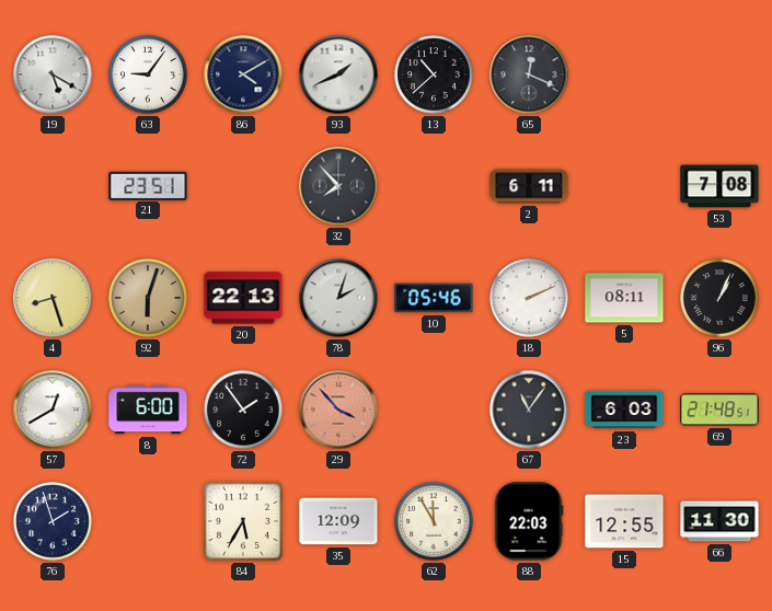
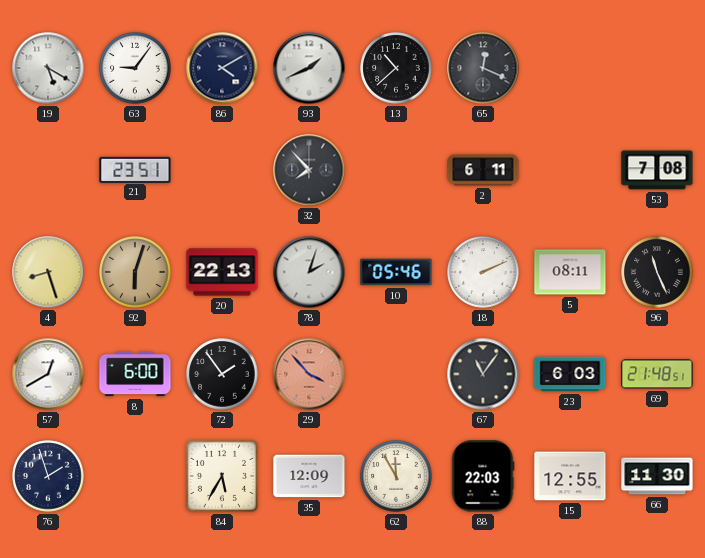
96: 1:04 -> 11:26
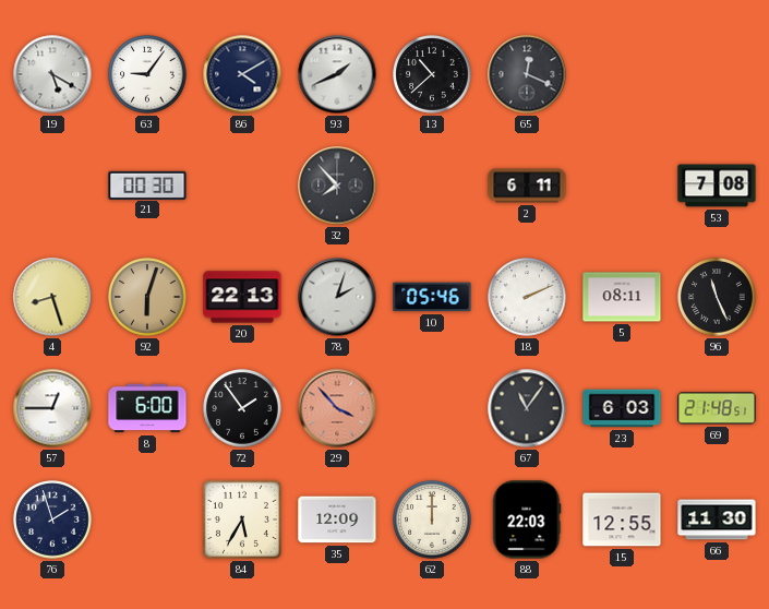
21: 23:51 -> 00:30
57: 12:40 -> 12:45
62: 11:55 -> 12:00
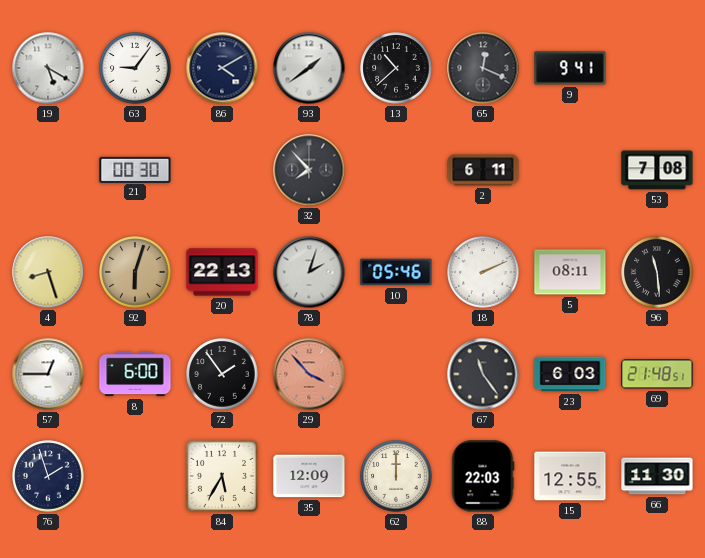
93: 1:41 -> 1:39
9: none -> 9:41
96: 11:26 -> 11:29
67: 11:06 -> 11:24
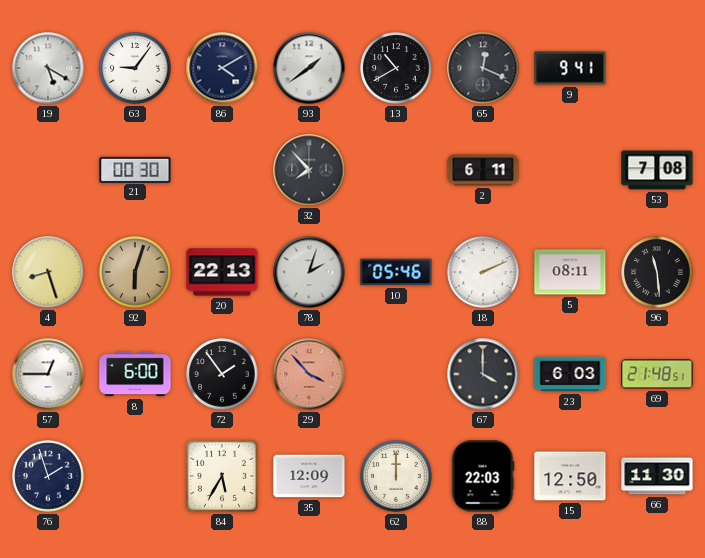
13: 10:38 -> 10:40
67: 11:24 -> 4:00
15: 12:55 -> 12:50
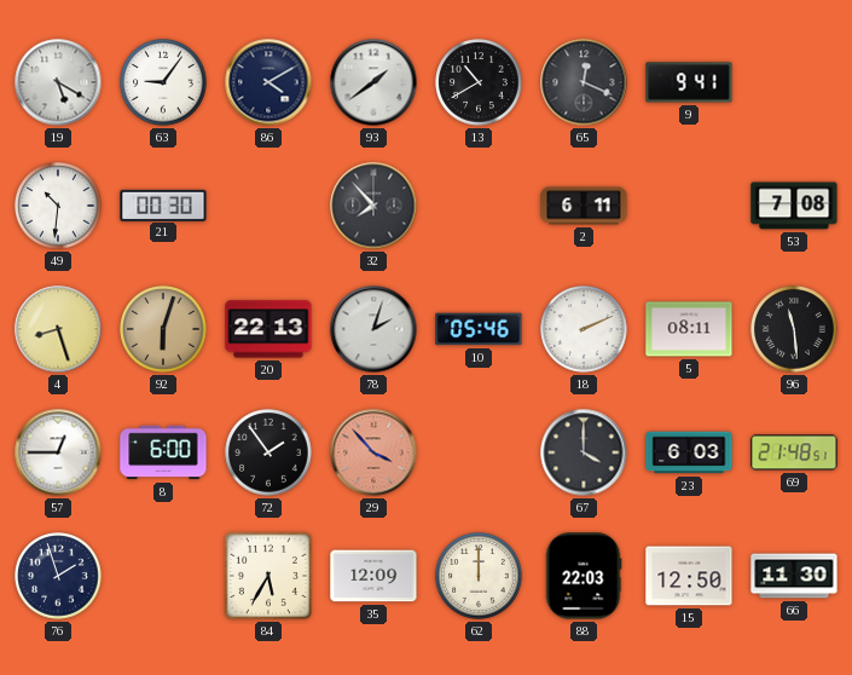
49: none -> 10:31
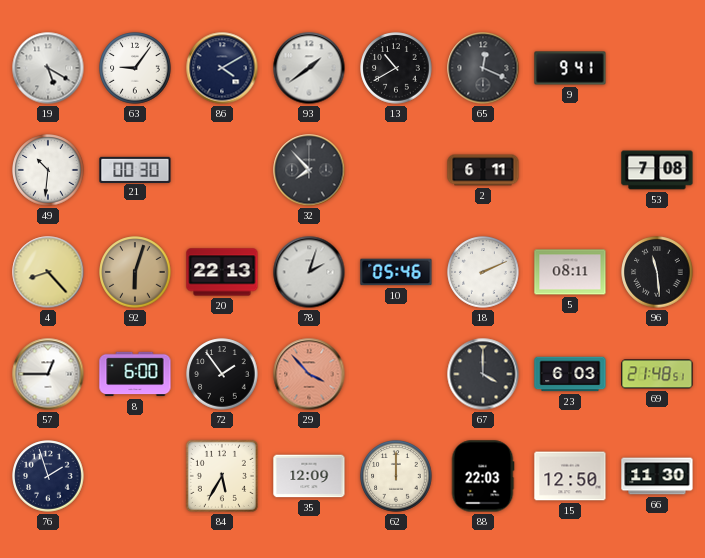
4: 8:27 -> 8:23
